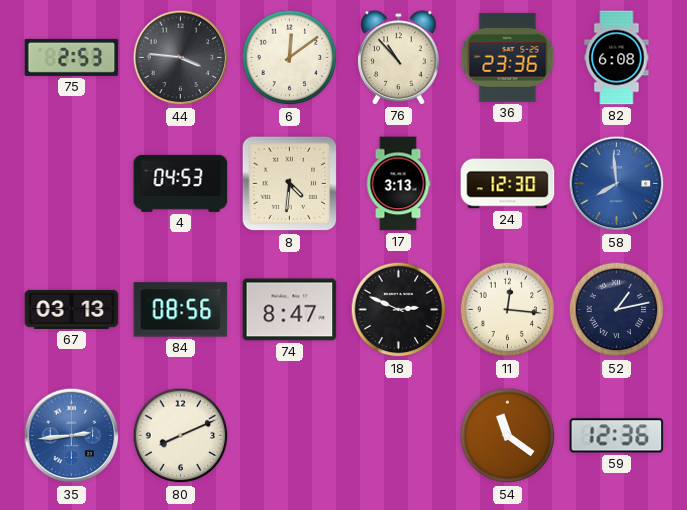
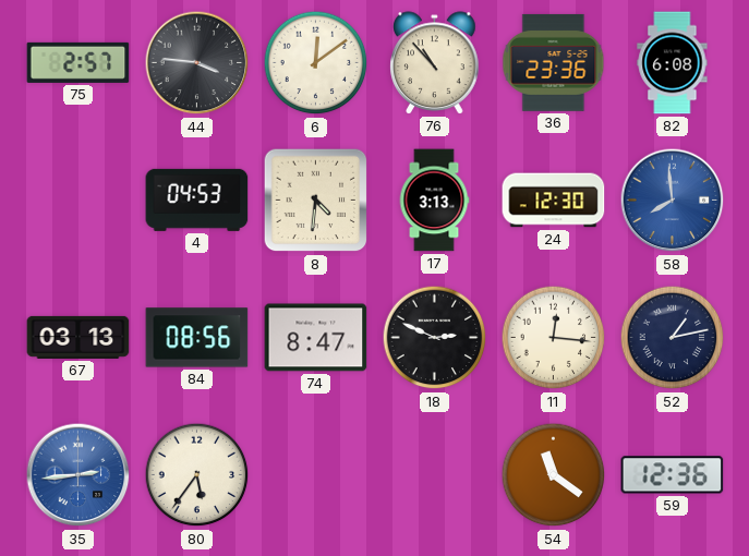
75: 2:53 -> 2:57
80: 8:11 -> 5:36
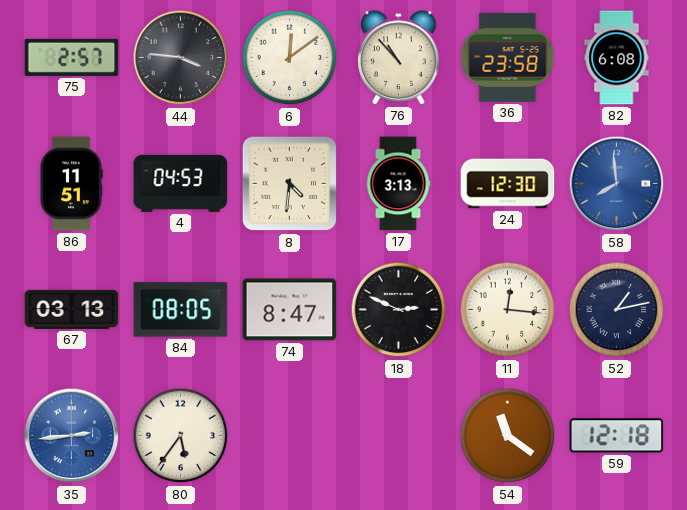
36: 23:36 -> 23:58
86: none -> 11:51
84: 08:56 -> 08:05
59: 12:36 -> 12:18
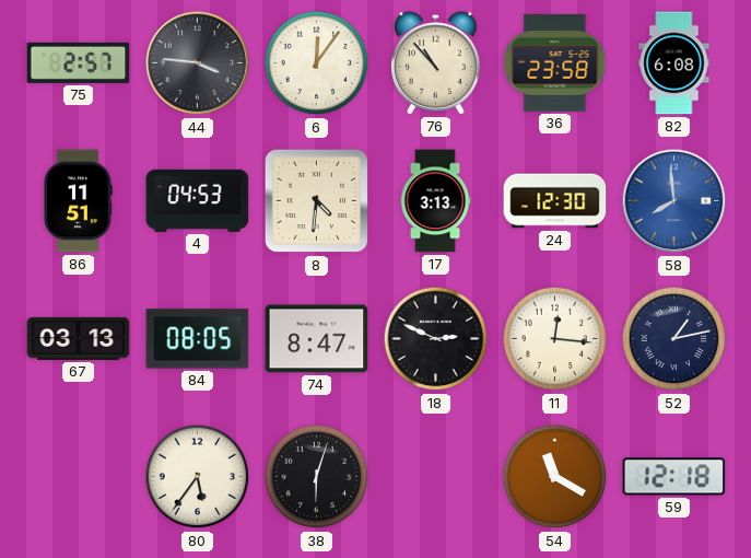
6: 12:09 -> 12:06
35: 2:44 -> none
38: none -> 6:03
54: 11:21 -> 11:20
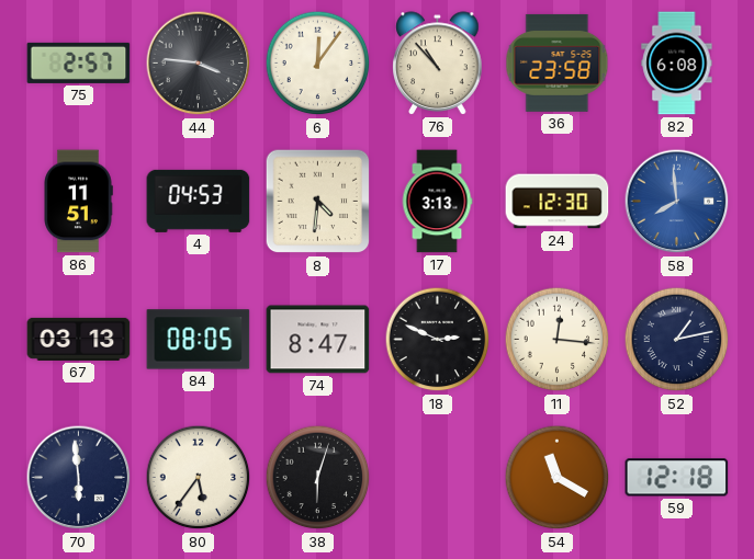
70: none -> 5:59
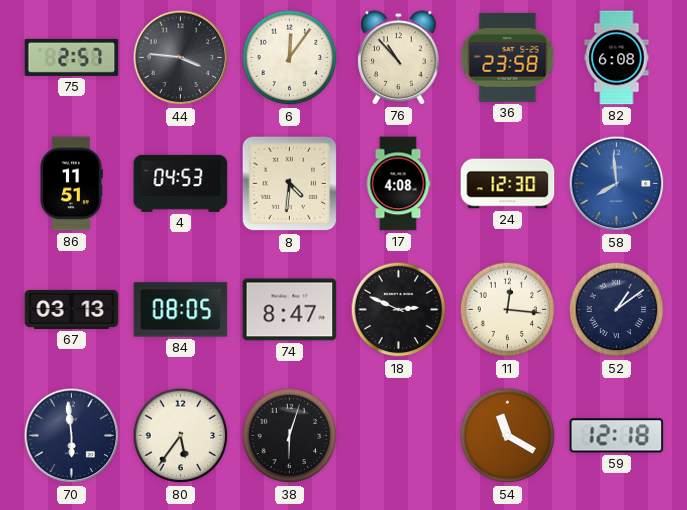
17: 3:13 -> 4:08
52: 1:13 -> 1:09
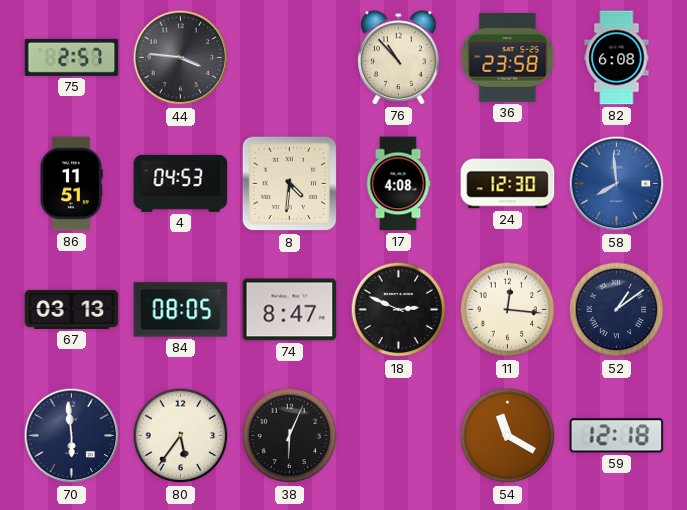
6: 12:06 -> none
38: 6:03 -> 6:04
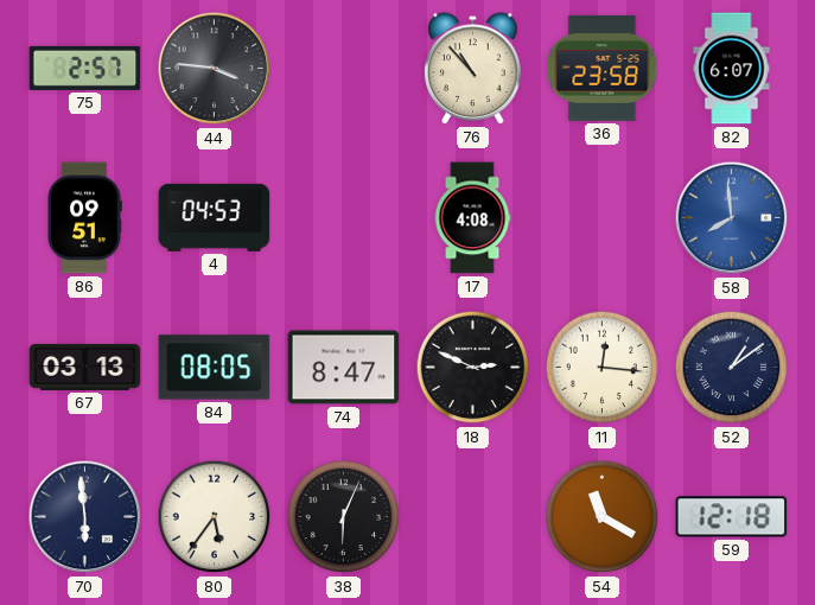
82: 6:08 -> 6:07
86: 11:51 -> 09:51
8: 4:31 -> none
24: 12:30 -> none
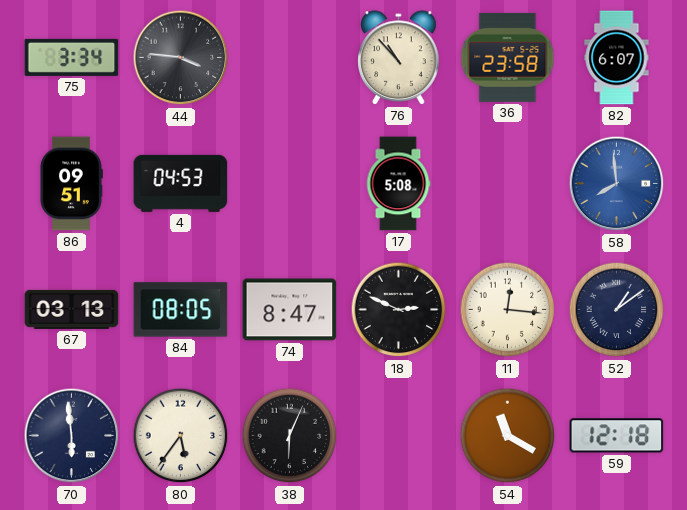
75: 2:57 -> 3:34
17: 4:08 -> 5:08
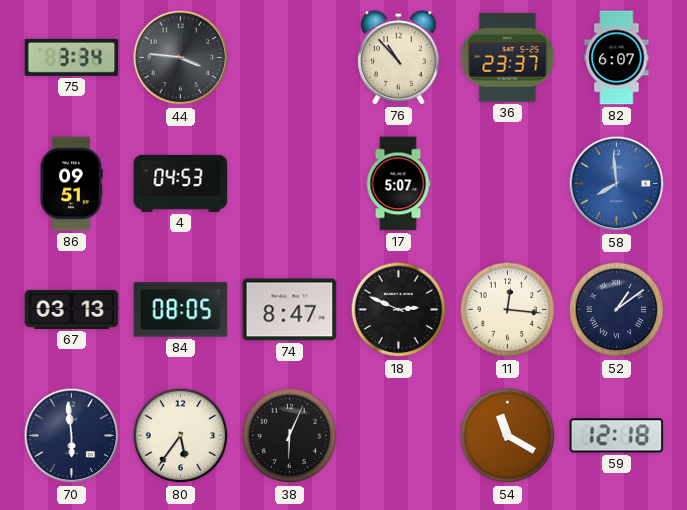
36: 23:58 -> 23:37
17: 5:08 -> 5:07
